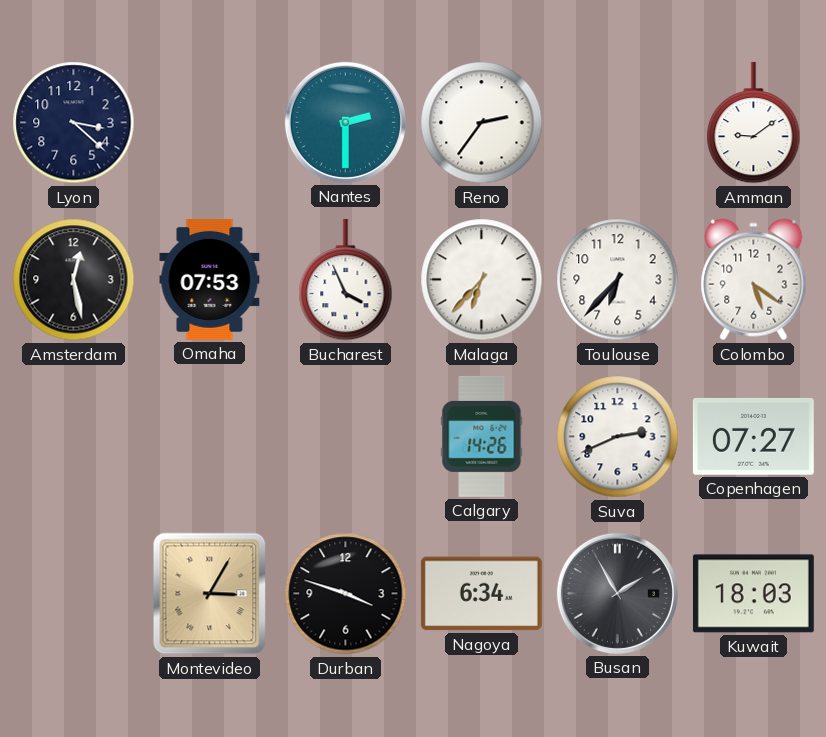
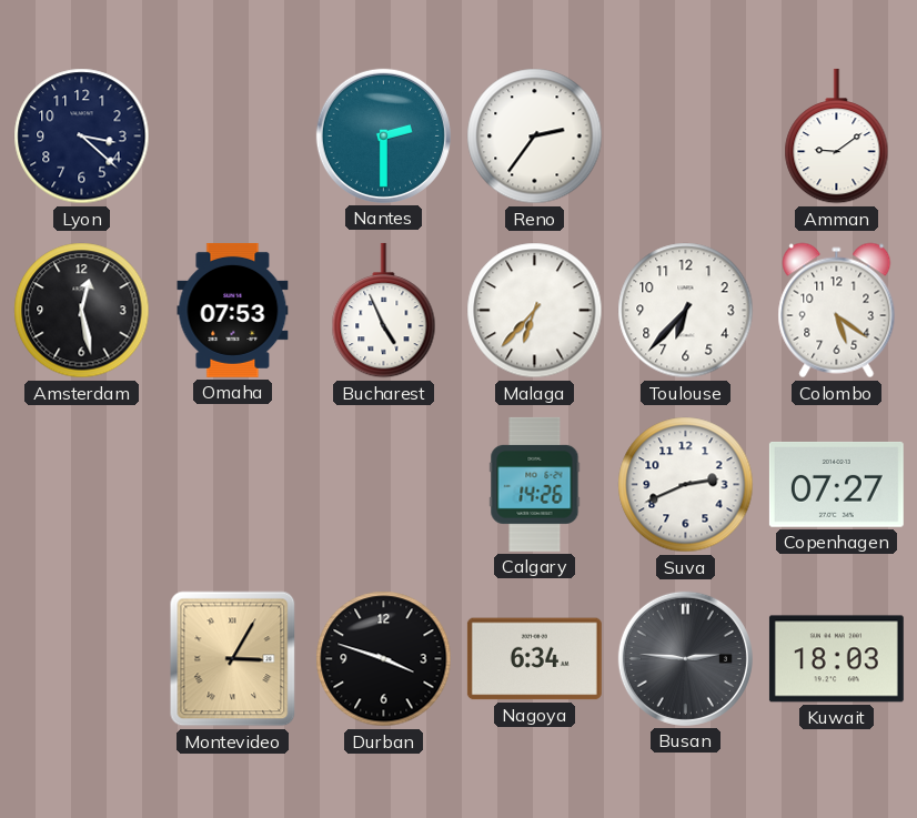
Bucharest: 3:56 -> 4:56
Busan: 1:55 -> 2:46
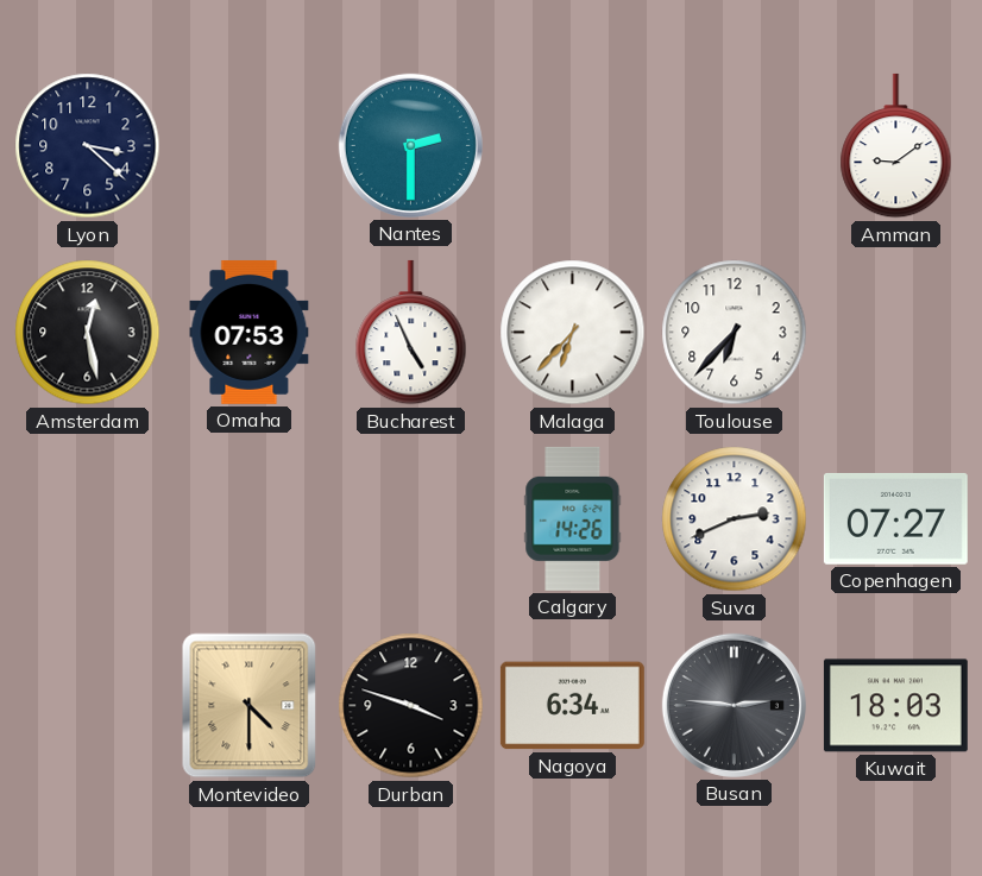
Reno: 2:36 -> none
Colombo: 5:21 -> none
Montevideo: 3:05 -> 4:30
